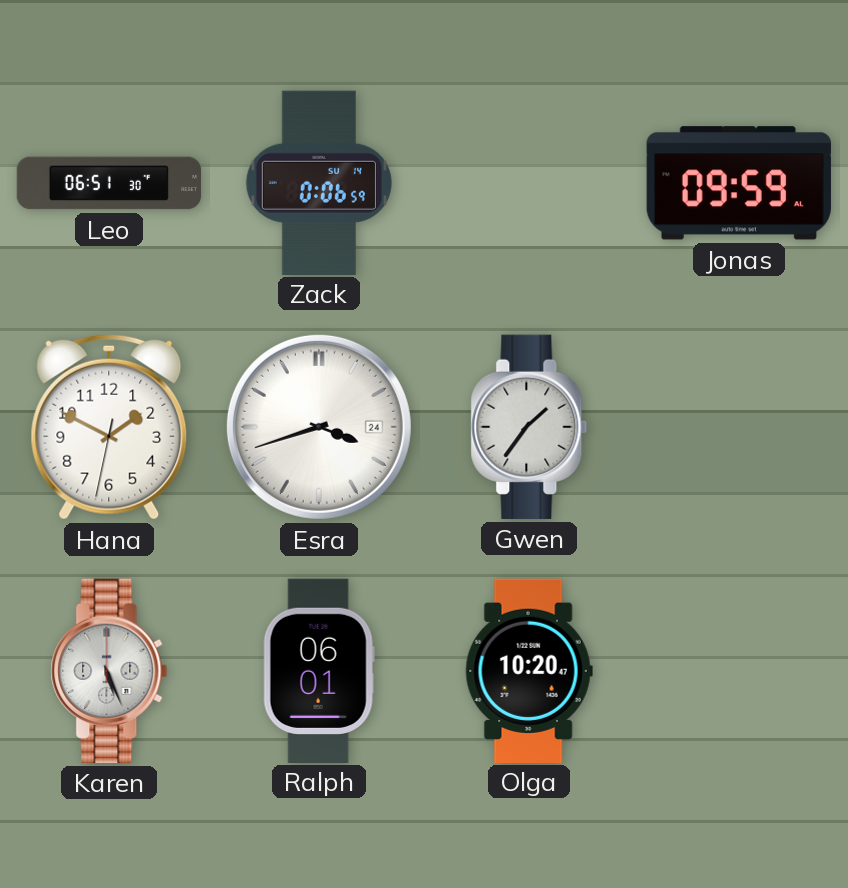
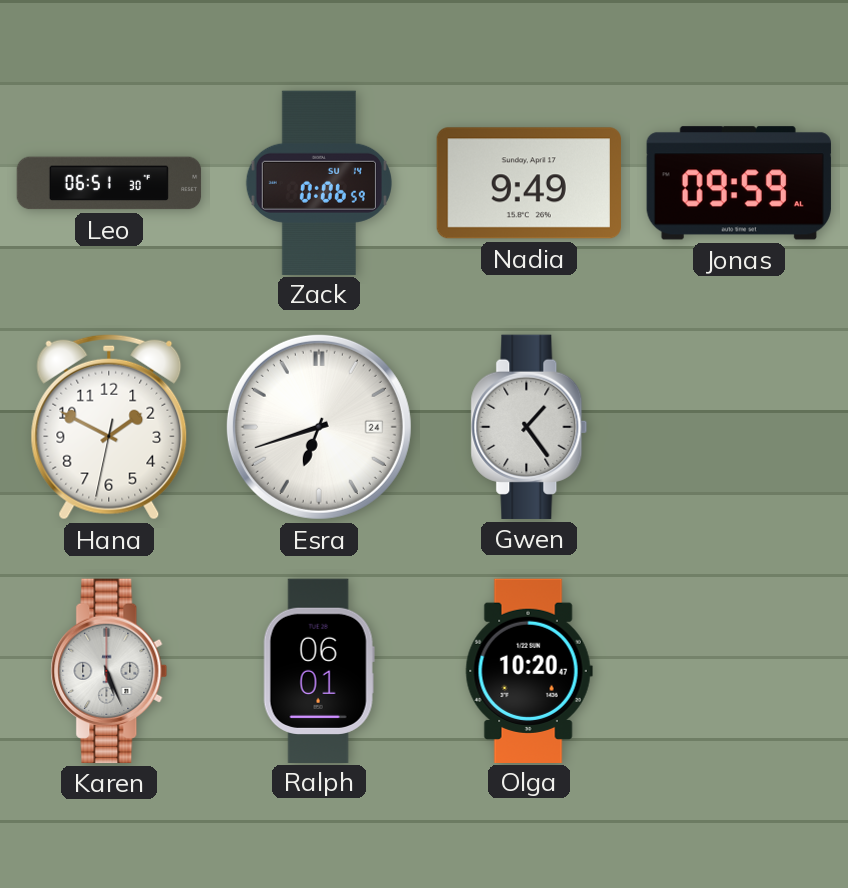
Nadia: none -> 9:49
Esra: 3:42 -> 6:42
Gwen: 1:36 -> 1:24
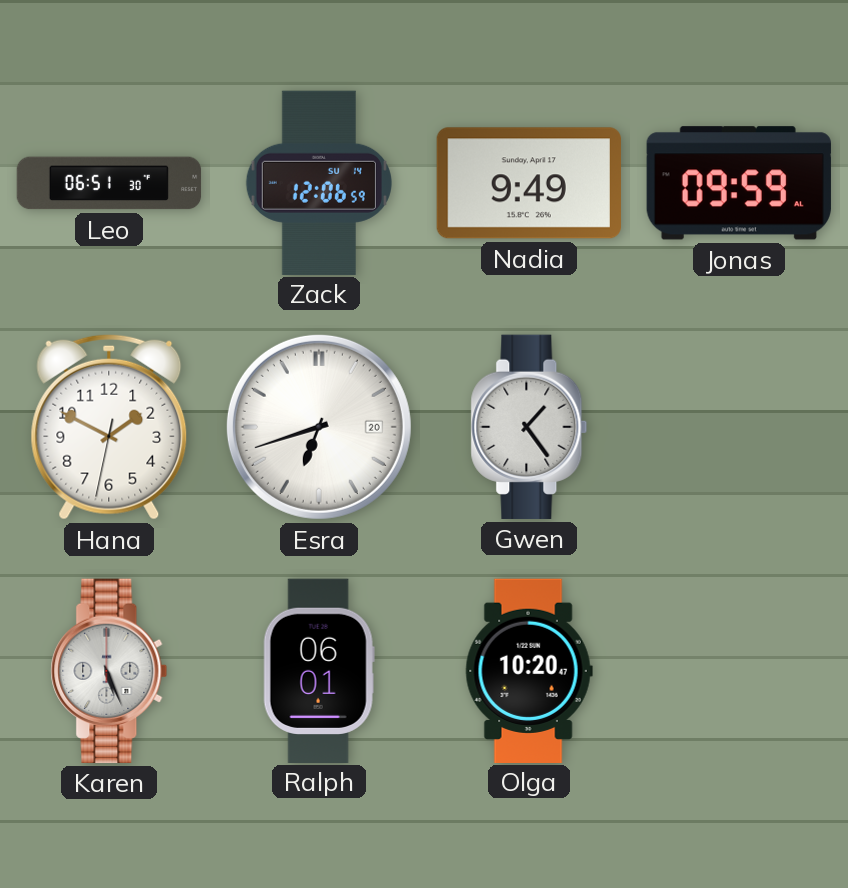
Zack: 0:06 -> 12:06
Esra date: 24 -> 20
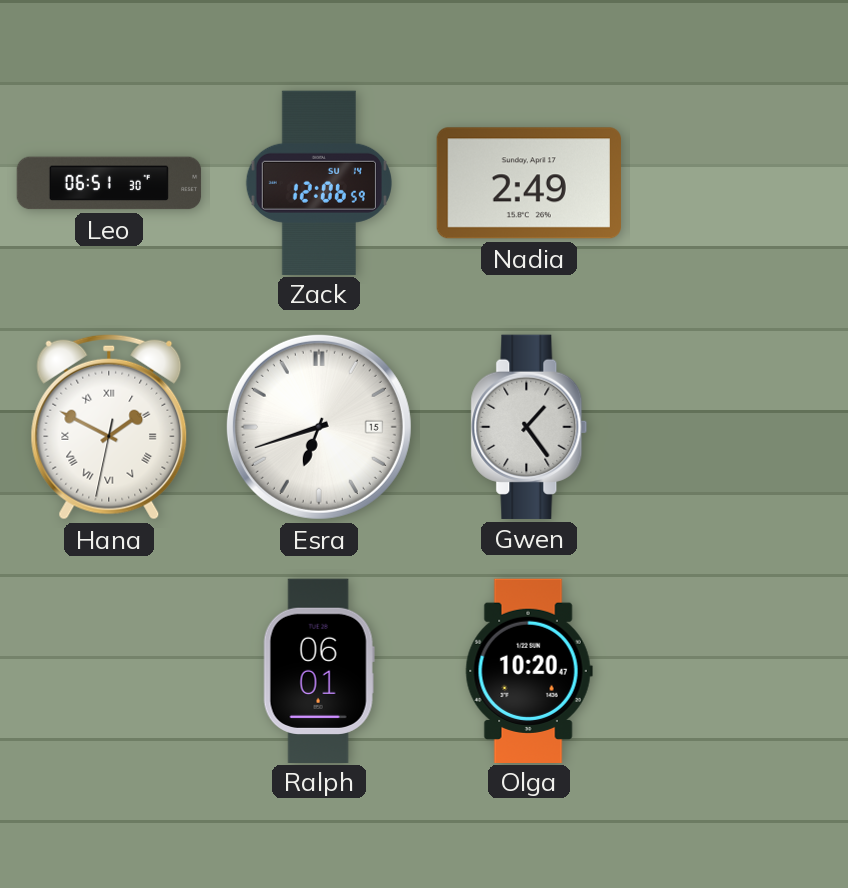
Nadia: 9:49 -> 2:49
Jonas: 09:59 -> none
Hana numerals: Arabic -> Roman
Esra date: 20 -> 15
Karen: 5:26 -> none
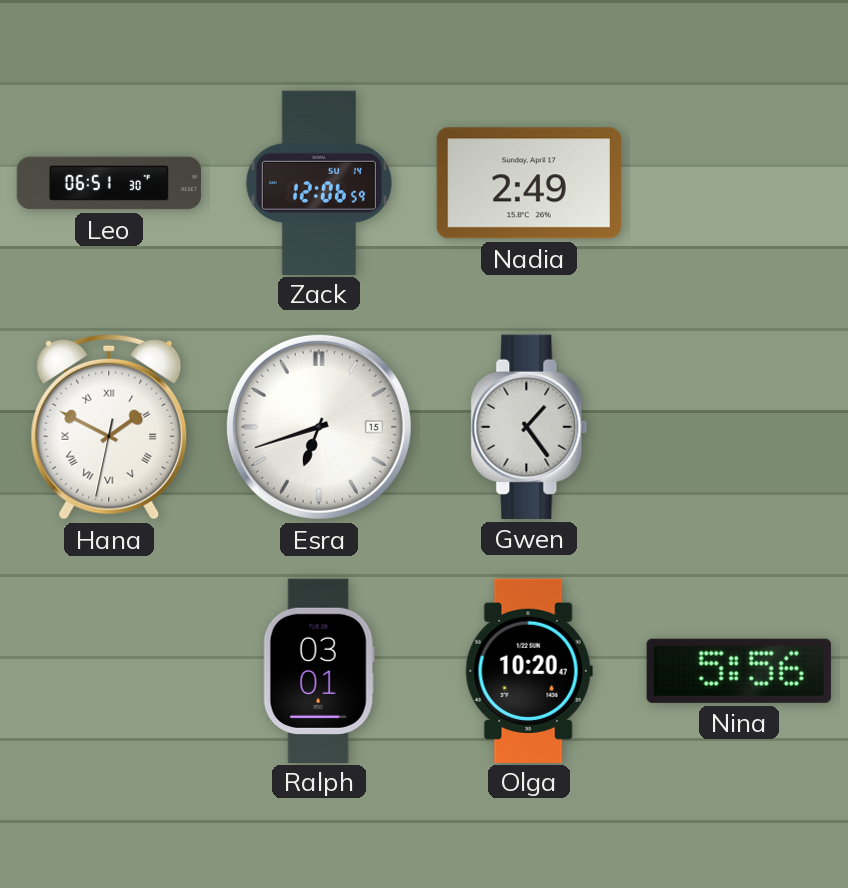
Ralph: 06:01 -> 03:01
Nina: none -> 5:56
